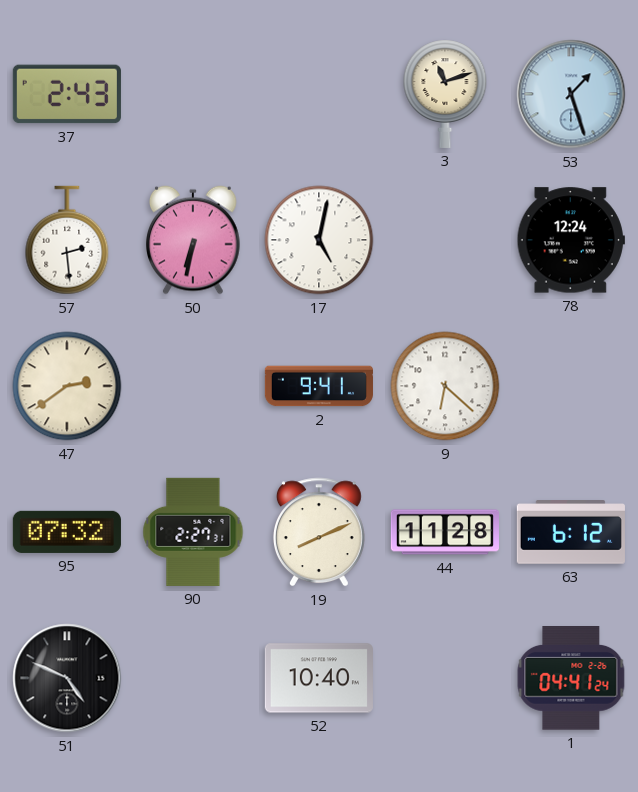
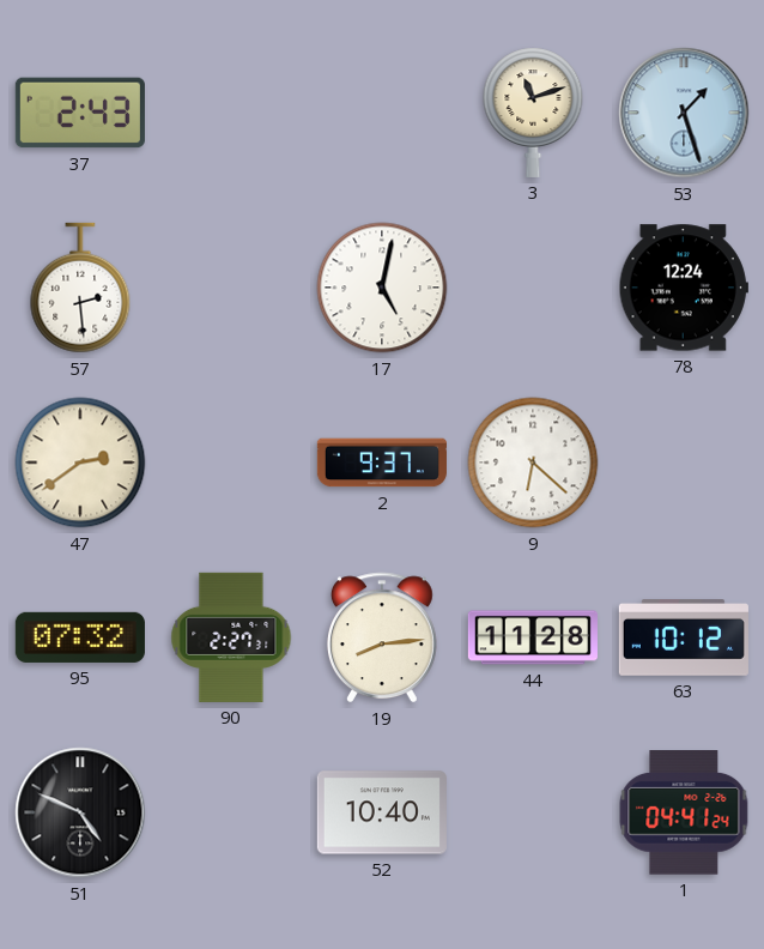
50: 6:32 -> none
2: 9:41 -> 9:37
19: 8:11 -> 8:14
63: 6:12 -> 10:12
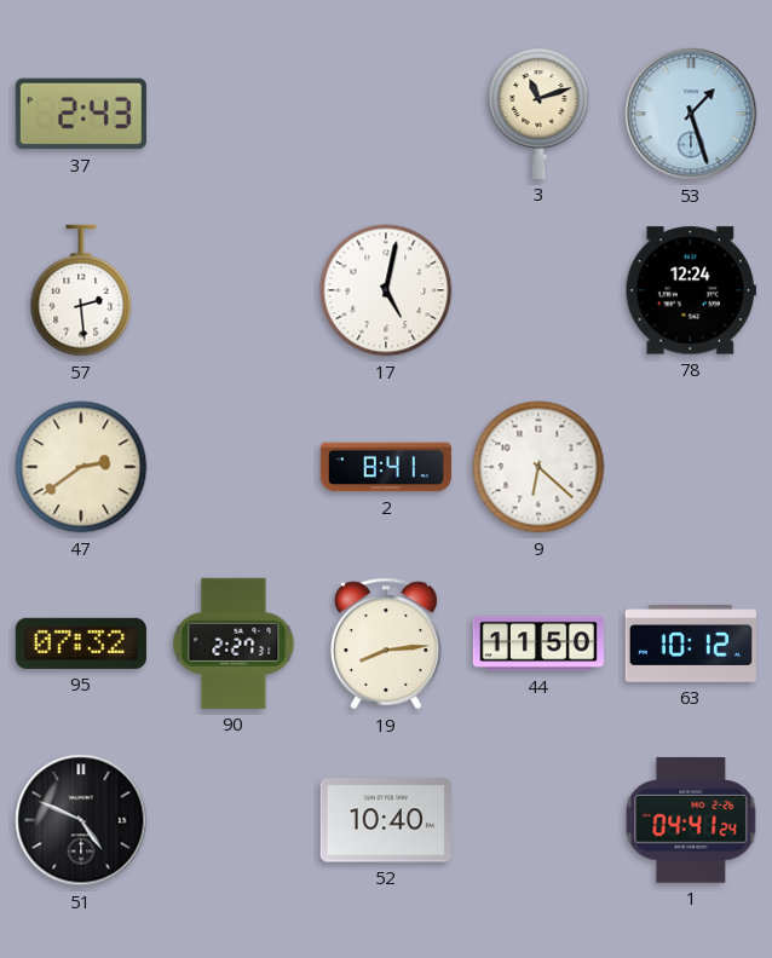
2: 9:37 -> 8:41
44: 11:28 -> 11:50
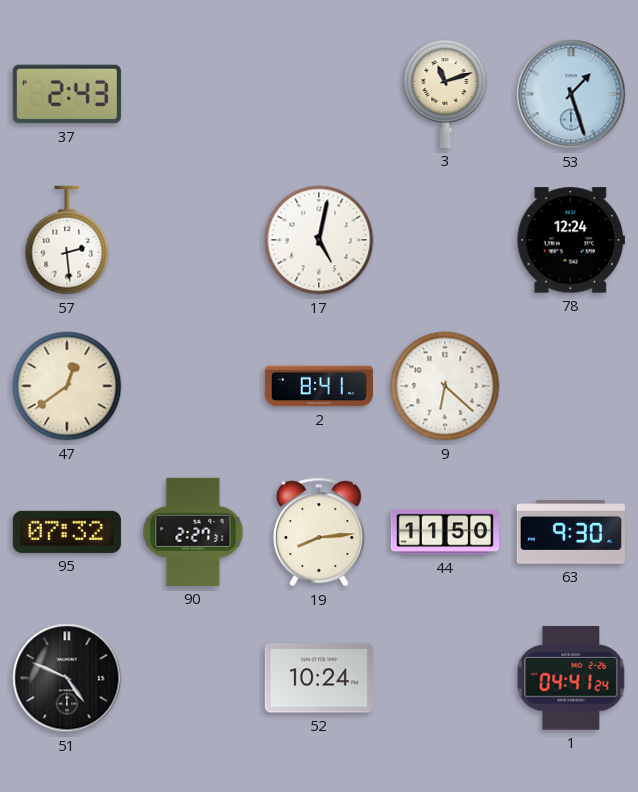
47: 2:39 -> 12:39
63: 10:12 -> 9:30
52: 10:40 -> 10:24
